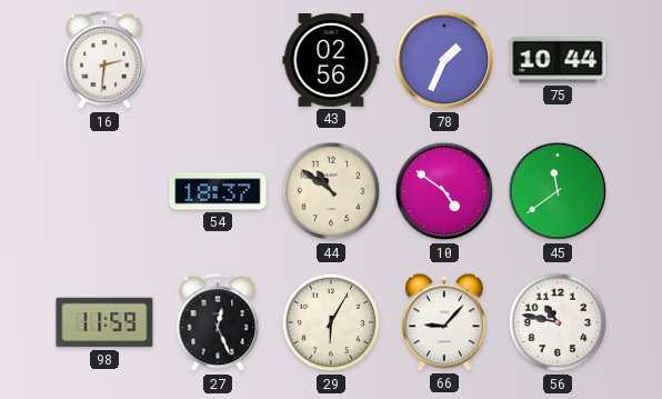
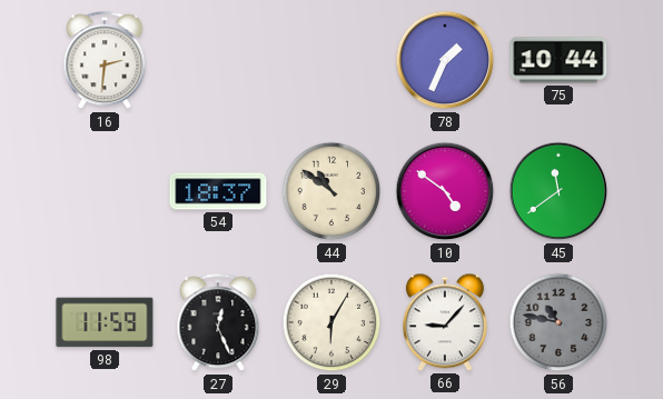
43: 02:56 -> none
56 dial: white -> grey
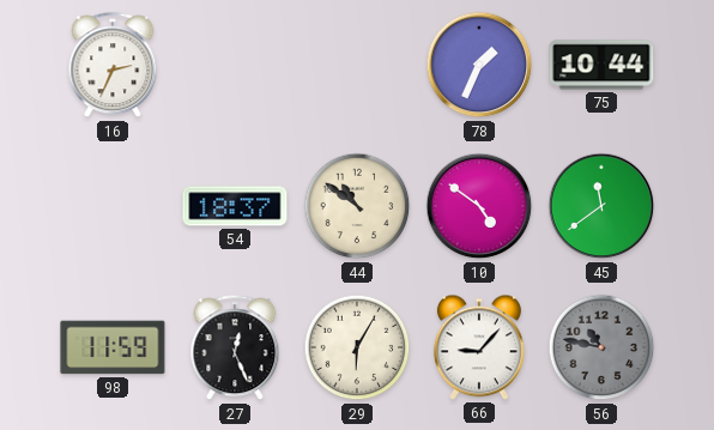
16: 2:31 -> 2:34
